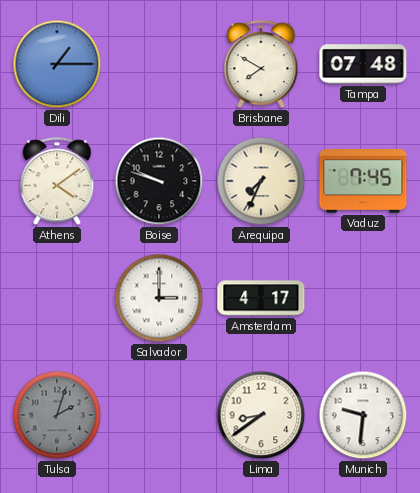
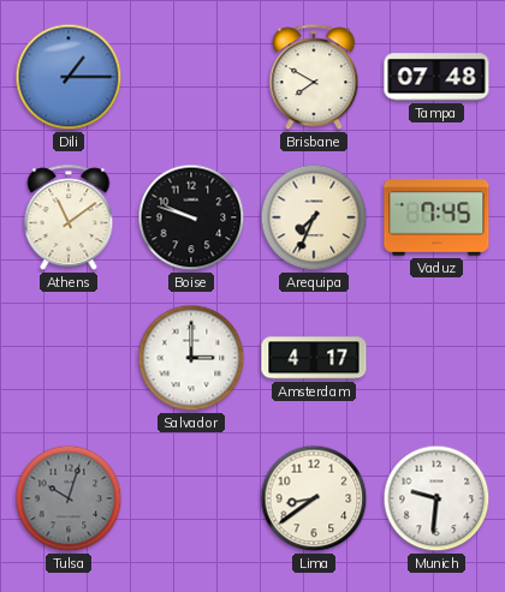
Athens: 4:09 -> 11:09
Tulsa: 2:03 -> 10:03
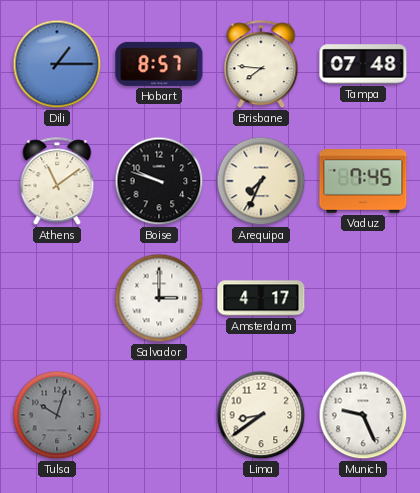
Hobart: none -> 8:57
Brisbane: 7:50 -> 7:46
Munich: 9:31 -> 9:26
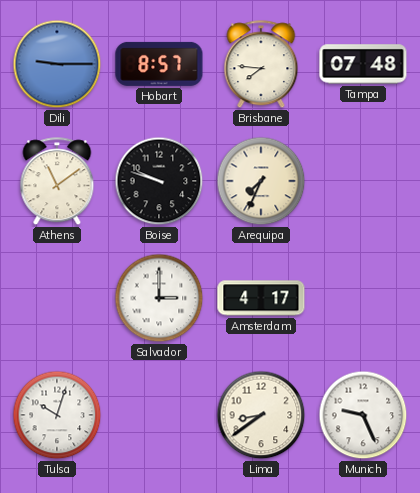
Dili: 1:15 -> 9:15
Vaduz: 7:45 -> none
Tulsa dial: grey -> white
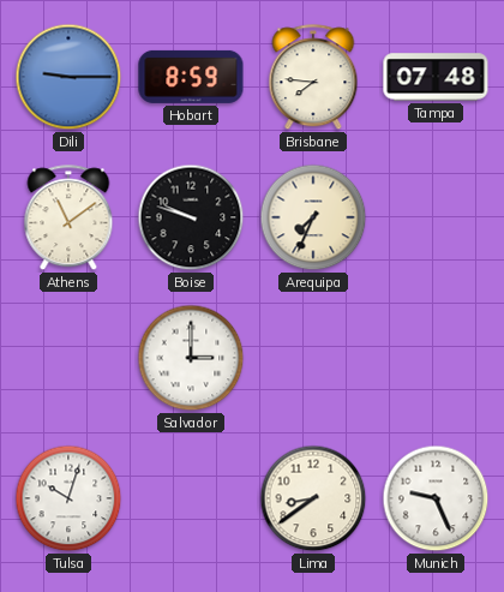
Hobart: 8:57 -> 8:59
Amsterdam: 4:17 -> none
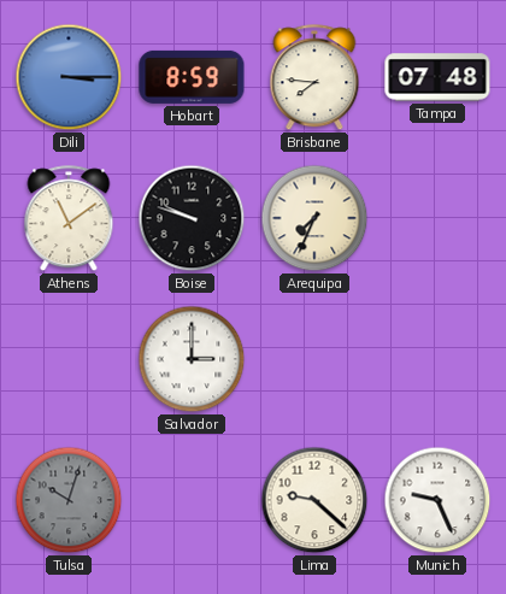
Dili: 9:15 -> 3:15
Tulsa dial: white -> grey
Lima: 8:39 -> 9:22
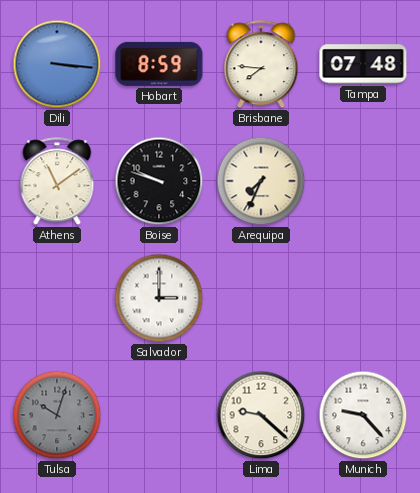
Dili: 3:15 -> 3:16
Munich: 9:26 -> 9:23
